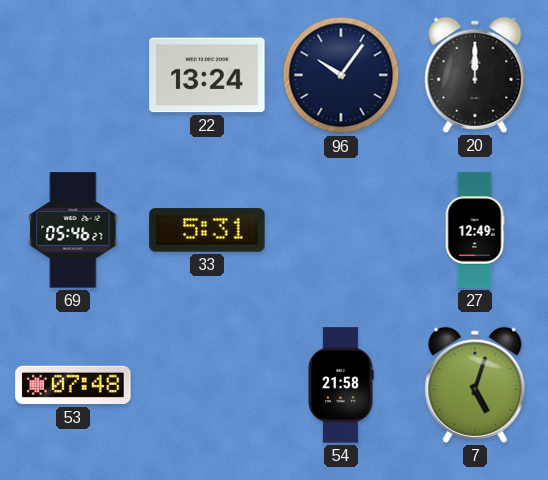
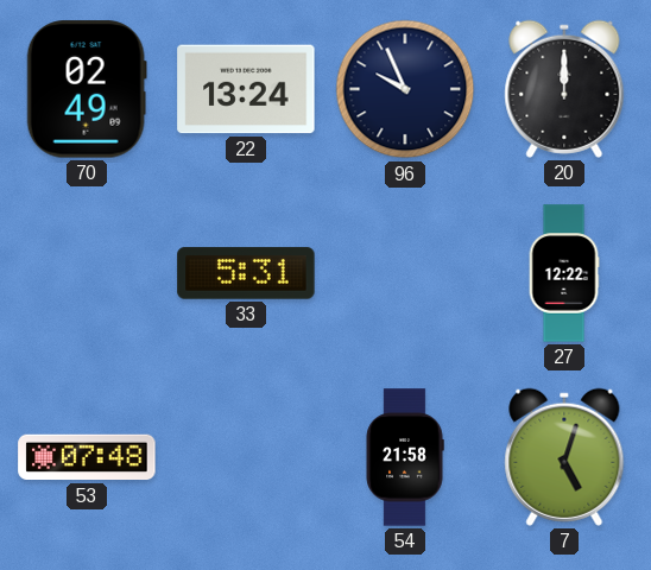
70: none -> 02:49
96: 10:06 -> 9:56
69: 05:46 -> none
27: 12:49 -> 12:22
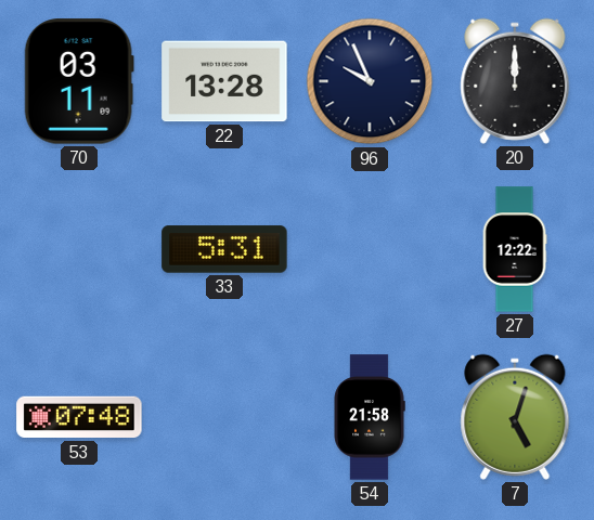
70: 02:49 -> 03:11
22: 13:24 -> 13:28
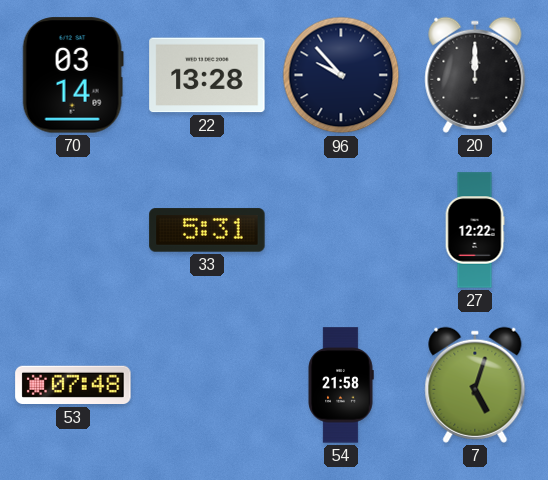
70: 03:11 -> 03:14
96: 9:56 -> 9:53
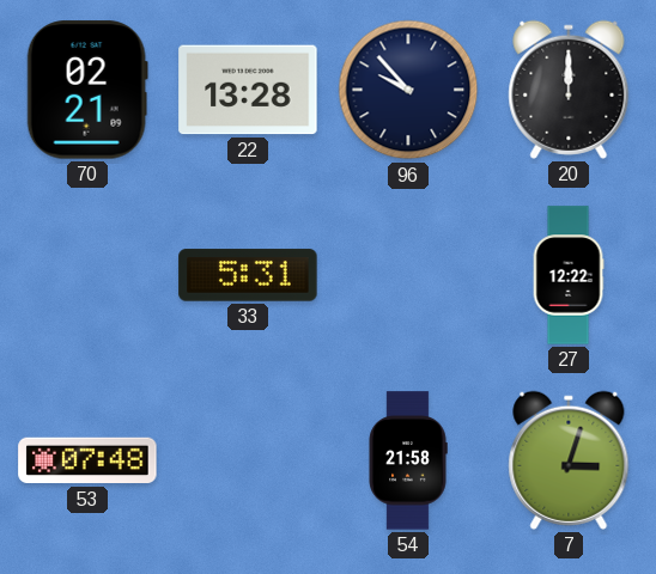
70: 03:14 -> 02:21
7: 5:03 -> 3:03
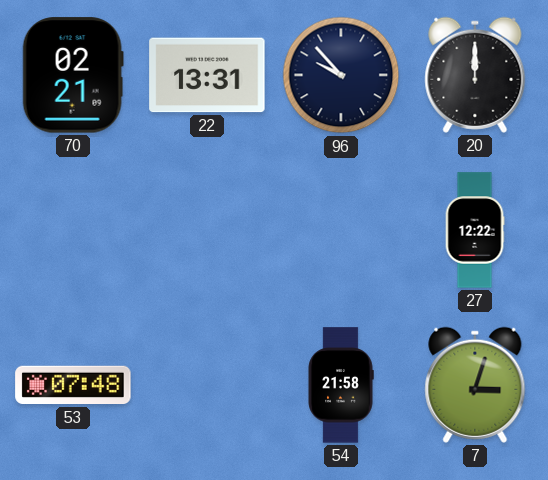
22: 13:28 -> 13:31
33: 5:31 -> none
